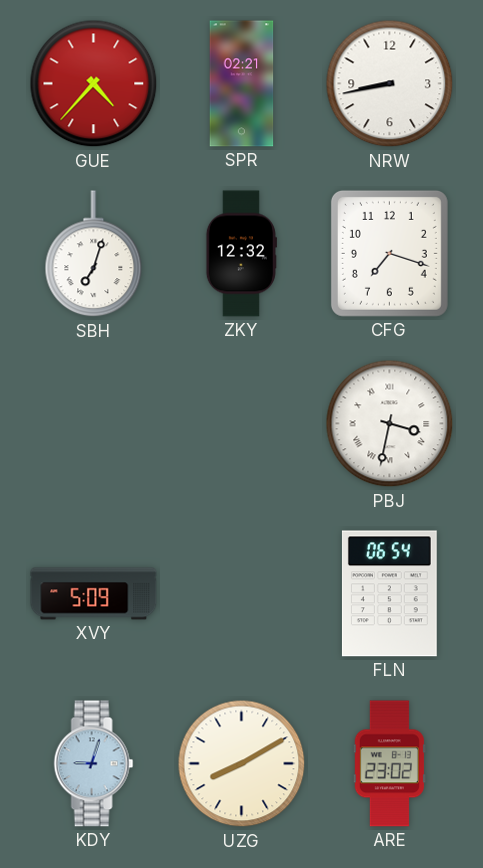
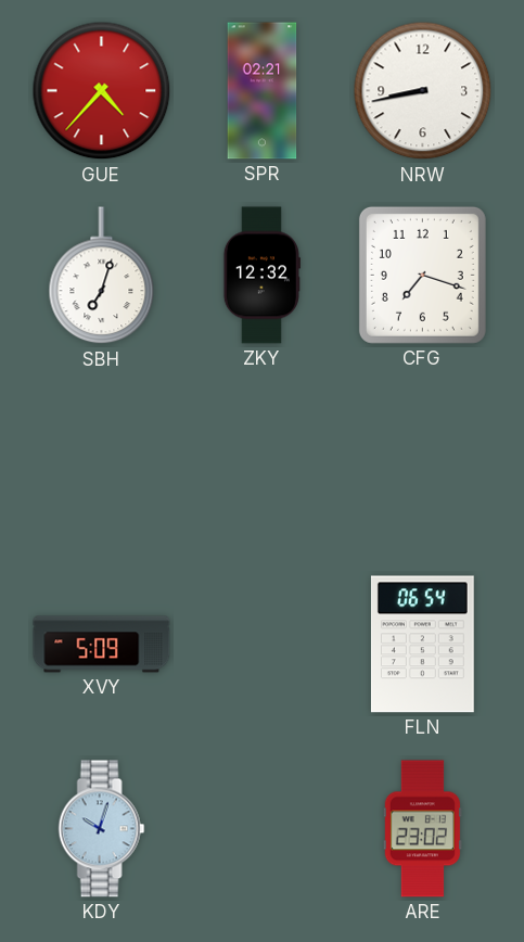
PBJ: 3:32 -> none
KDY: 9:03 -> 10:03
UZG: 8:10 -> none
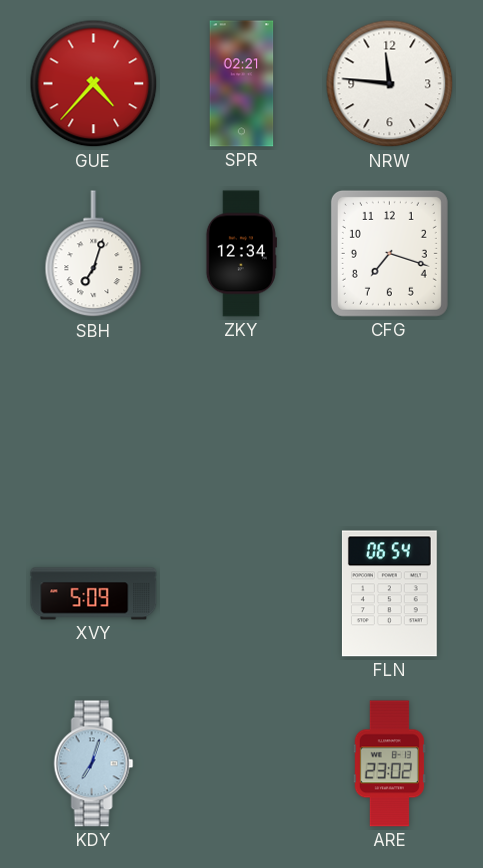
NRW: 8:43 -> 11:46
ZKY: 12:32 -> 12:34
KDY: 10:03 -> 7:03
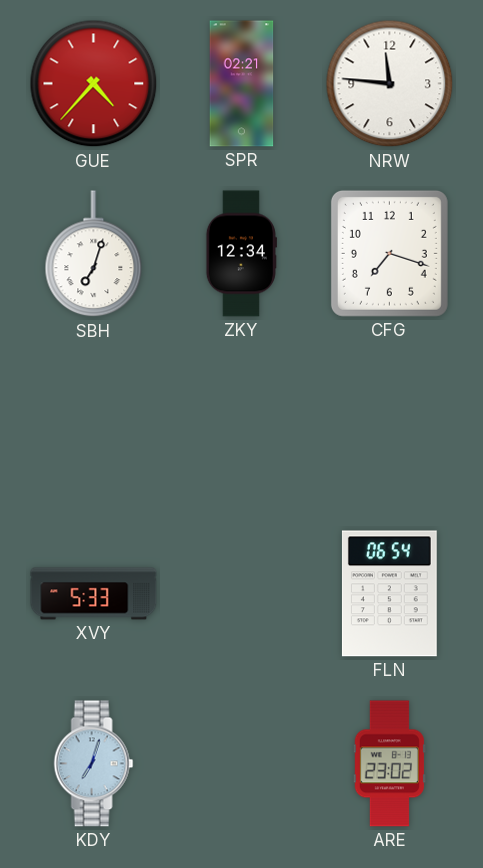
XVY: 5:09 -> 5:33
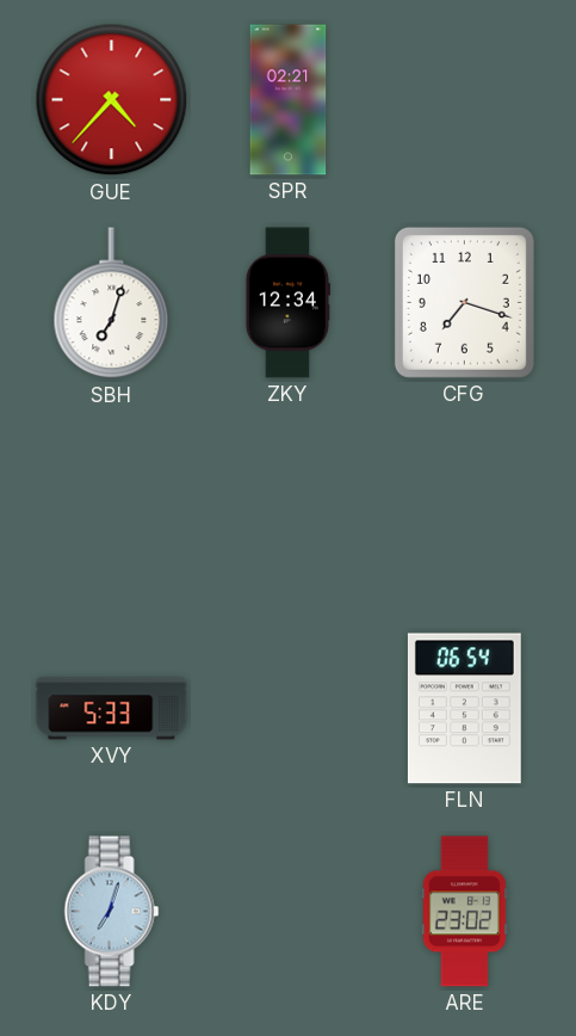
NRW: 11:46 -> none
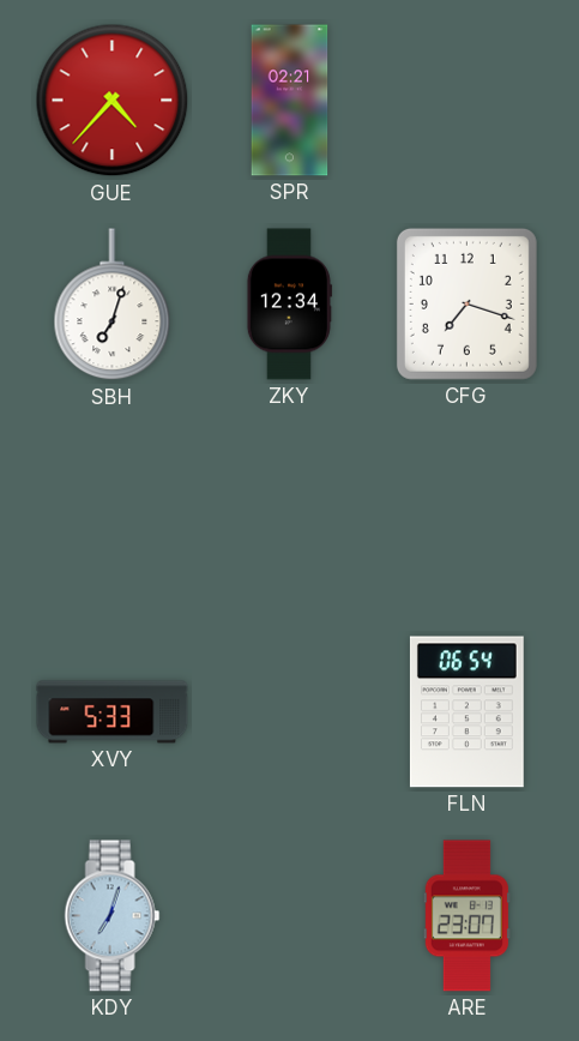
ARE: 23:02 -> 23:07
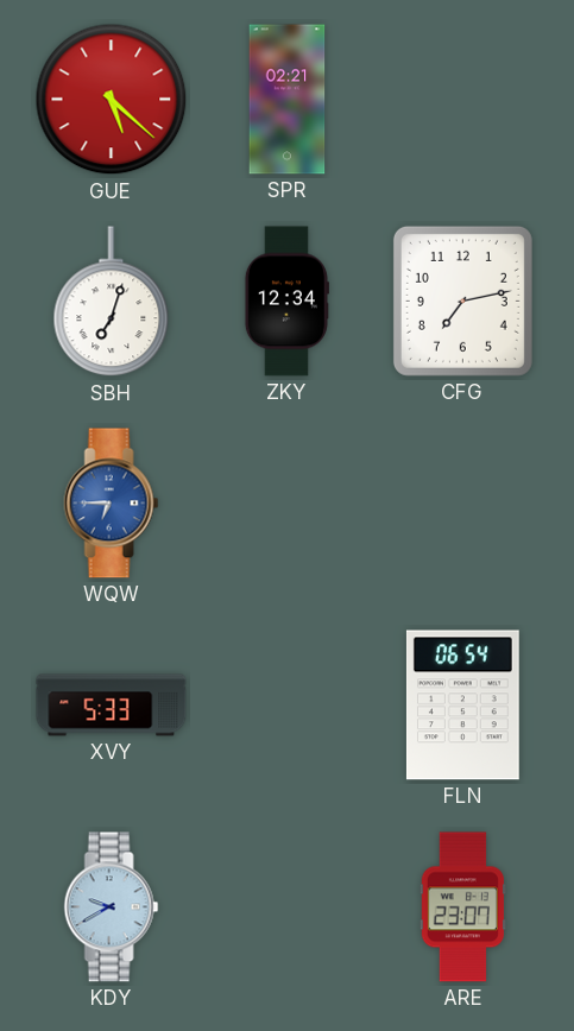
GUE: 4:37 -> 5:22
CFG: 7:18 -> 7:13
WQW: none -> 6:45
KDY: 7:03 -> 9:40
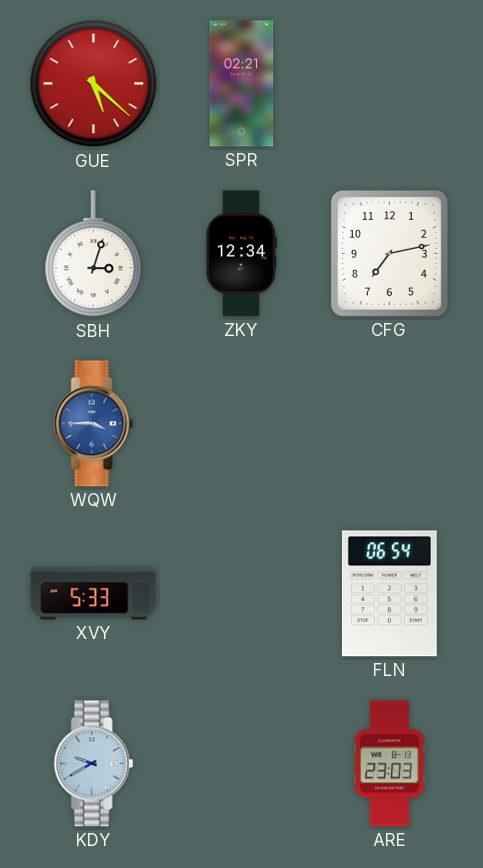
SBH: 7:03 -> 3:03
WQW: 6:45 -> 3:45
ARE: 23:07 -> 23:03
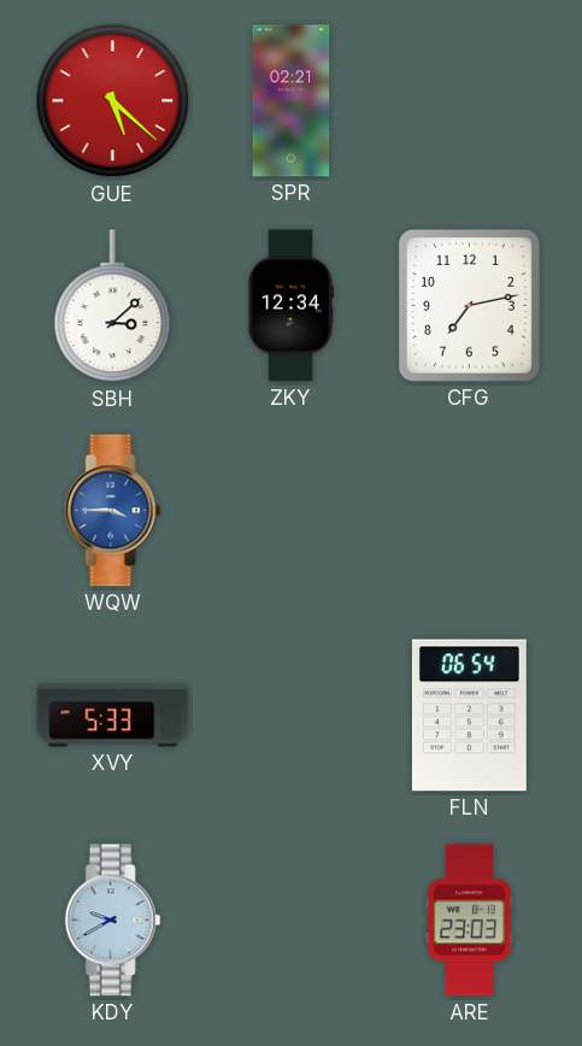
SBH: 3:03 -> 3:08
